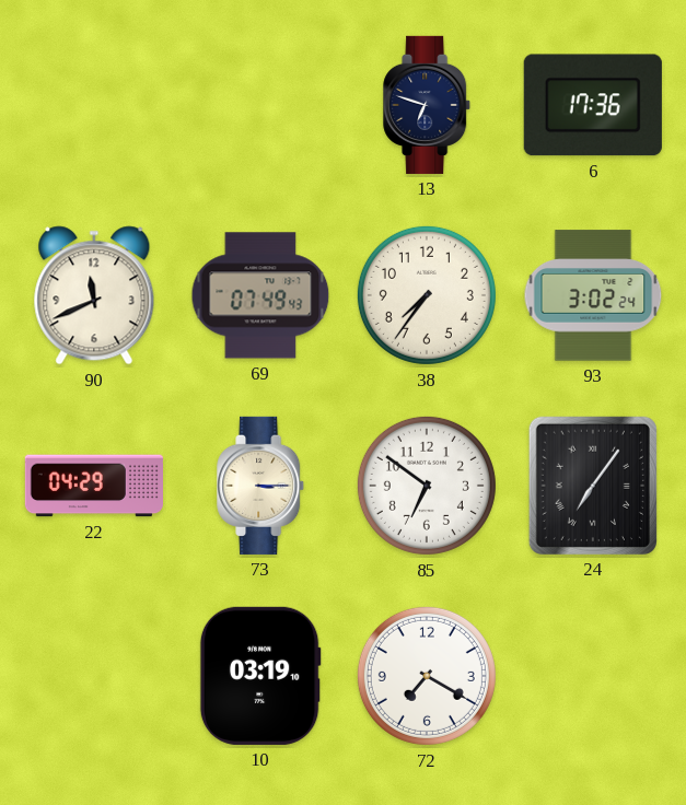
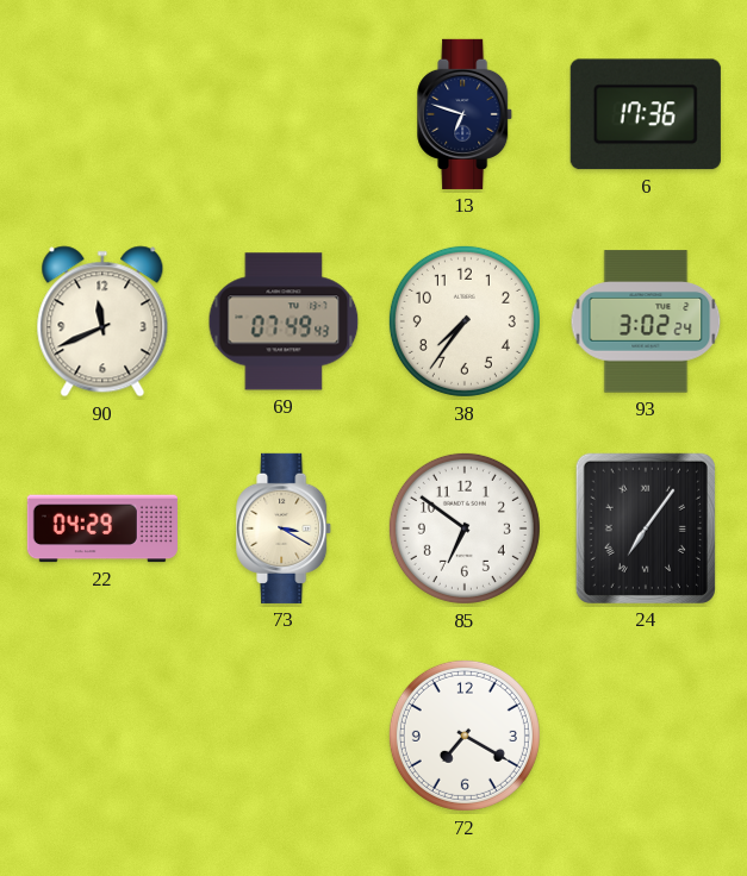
73: 3:15 -> 3:20
10: 03:19 -> none
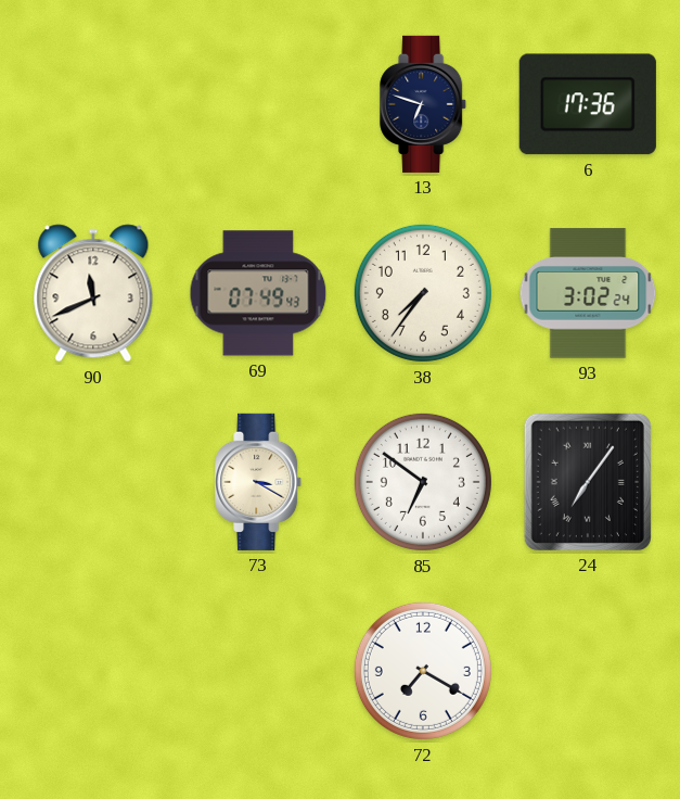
22: 04:29 -> none
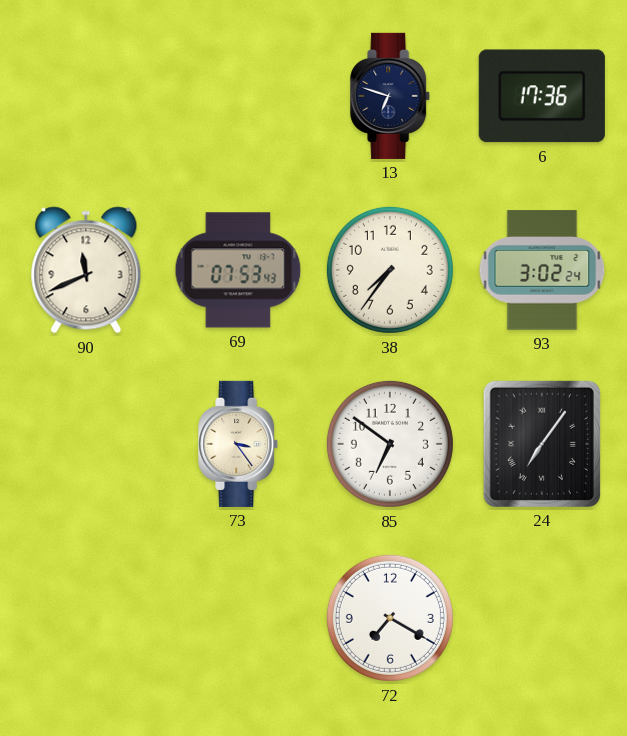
69: 07:49 -> 07:53
73: 3:20 -> 3:24
